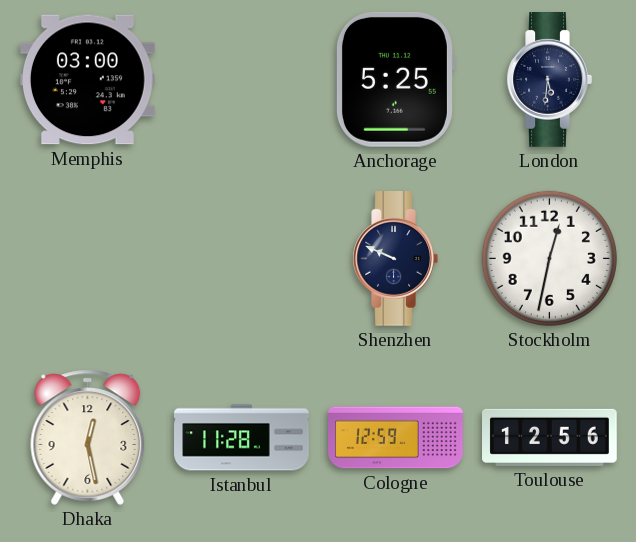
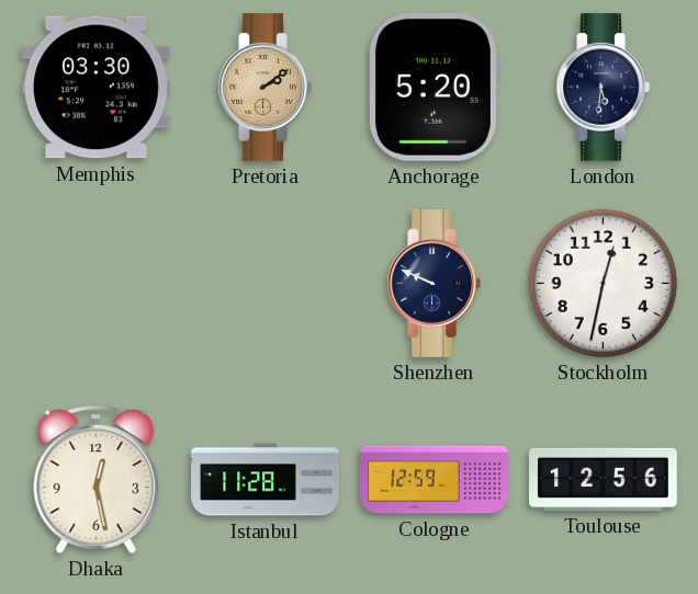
Memphis: 03:00 -> 03:30
Pretoria: none -> 2:09
Anchorage: 5:25 -> 5:20
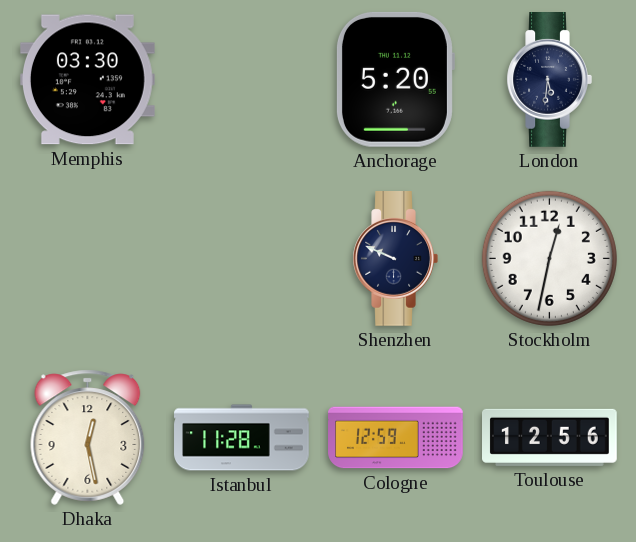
Pretoria: 2:09 -> none
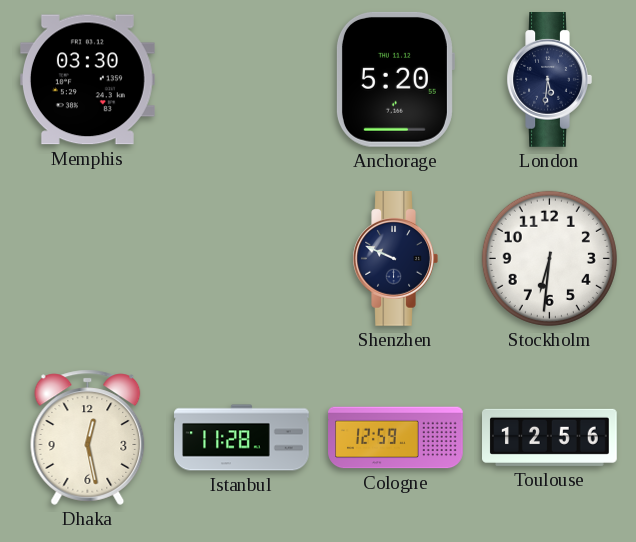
Stockholm: 12:32 -> 6:31
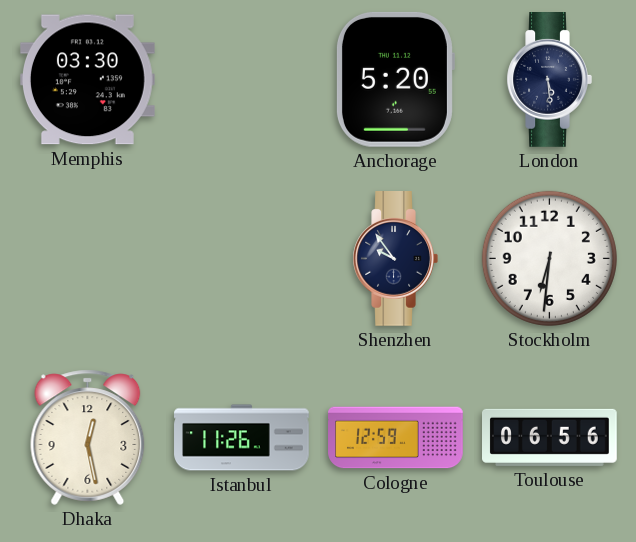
London: 5:31 -> 5:29
Shenzhen: 9:49 -> 9:54
Istanbul: 11:28 -> 11:26
Toulouse: 12:56 -> 06:56
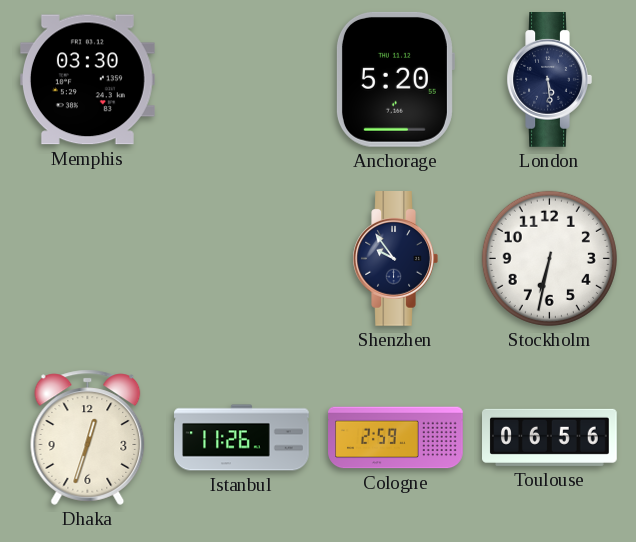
Stockholm: 6:31 -> 6:32
Dhaka: 12:28 -> 12:33
Cologne: 12:59 -> 2:59
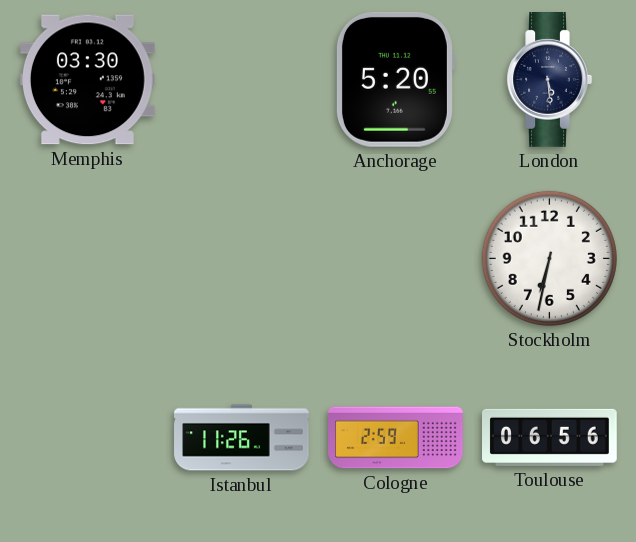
Shenzhen: 9:54 -> none
Dhaka: 12:33 -> none
